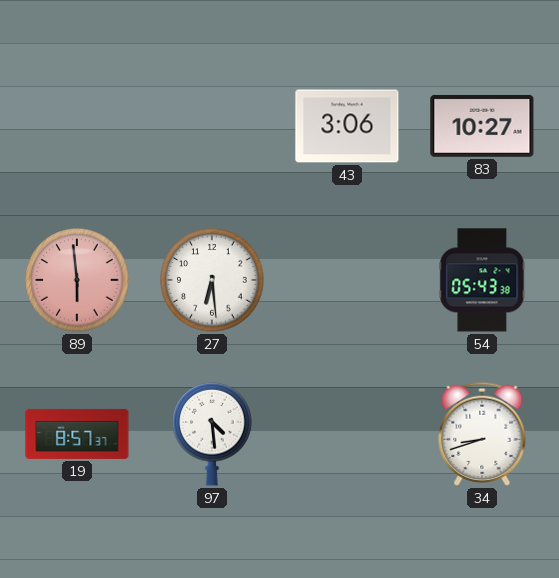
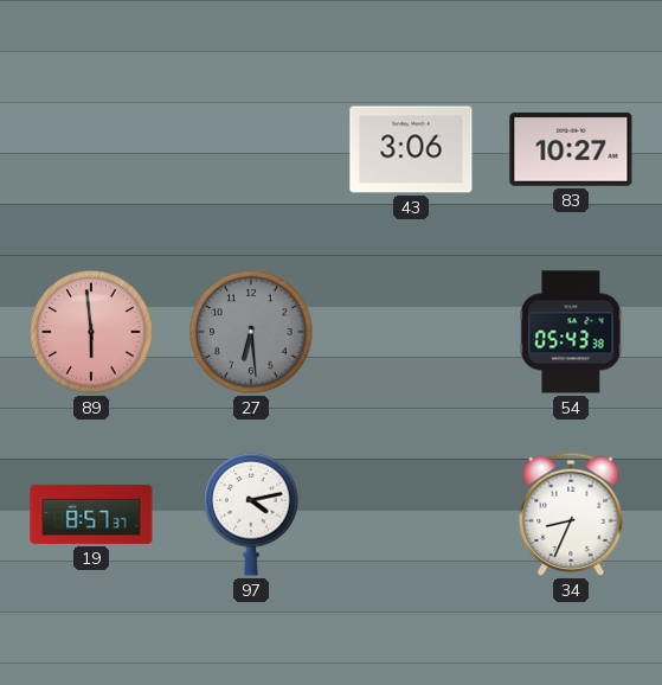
27 dial: white -> grey
97: 4:29 -> 4:13
34: 8:42 -> 8:34
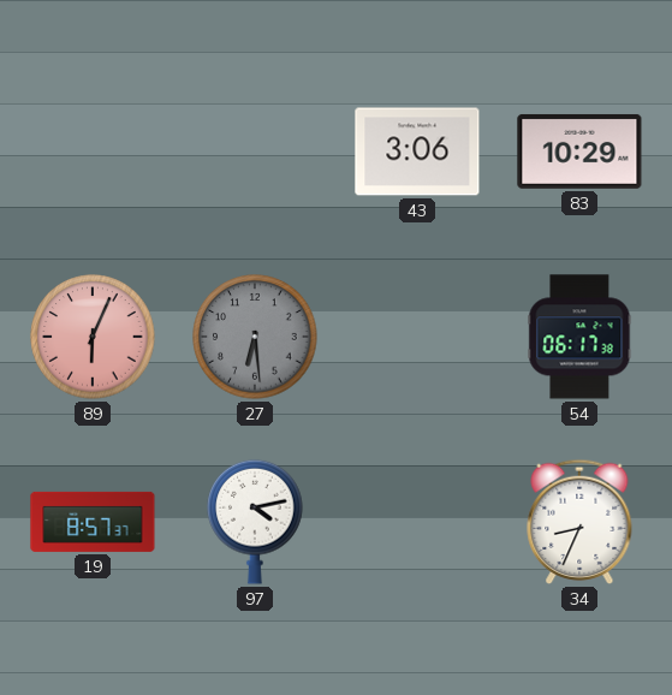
83: 10:27 -> 10:29
89: 5:59 -> 6:04
54: 05:43 -> 06:17
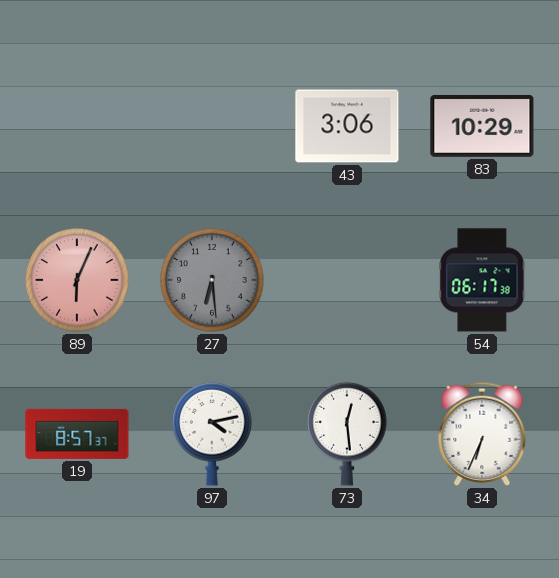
73: none -> 12:29
34: 8:34 -> 6:34
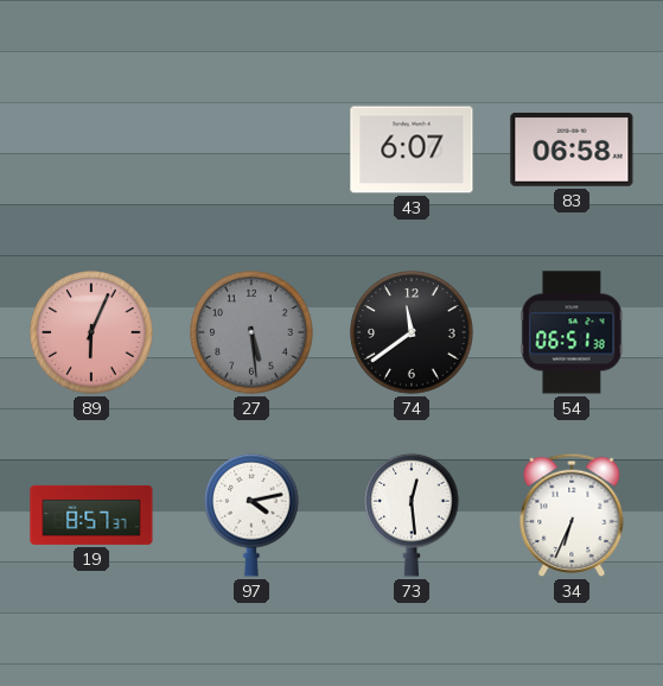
43: 3:06 -> 6:07
83: 10:29 -> 06:58
27: 6:29 -> 5:29
74: none -> 11:39
54: 06:17 -> 06:51
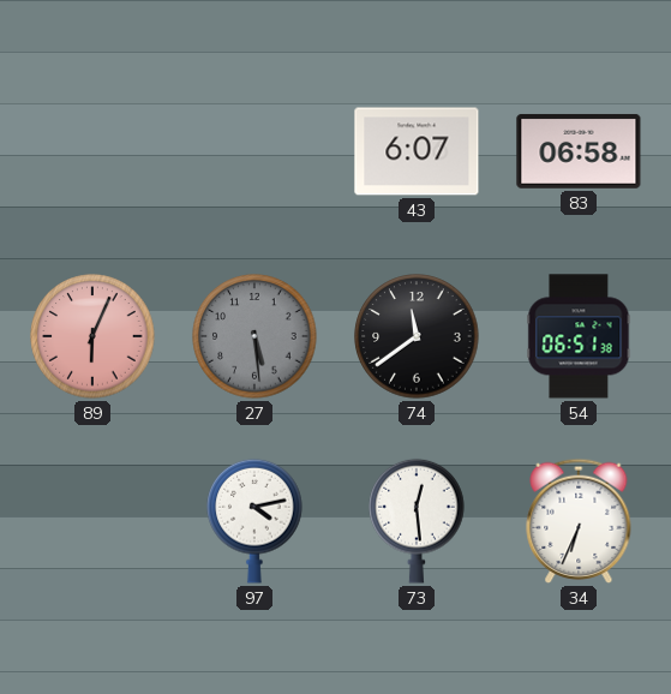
19: 8:57 -> none
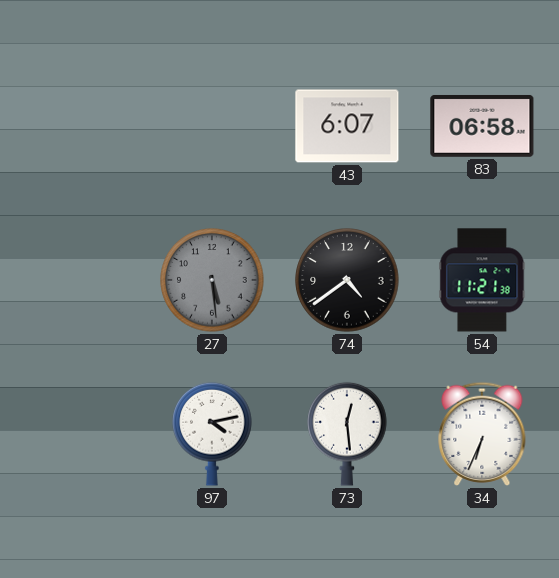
89: 6:04 -> none
74: 11:39 -> 4:39
54: 06:51 -> 11:21
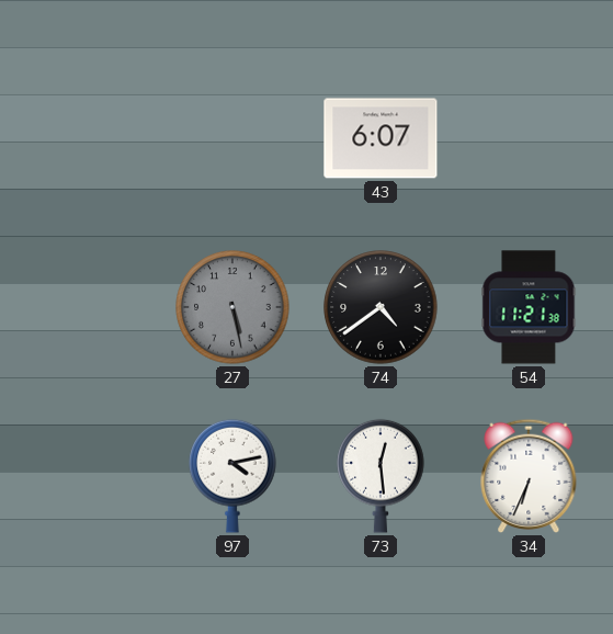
83: 06:58 -> none
27: 5:29 -> 5:28
